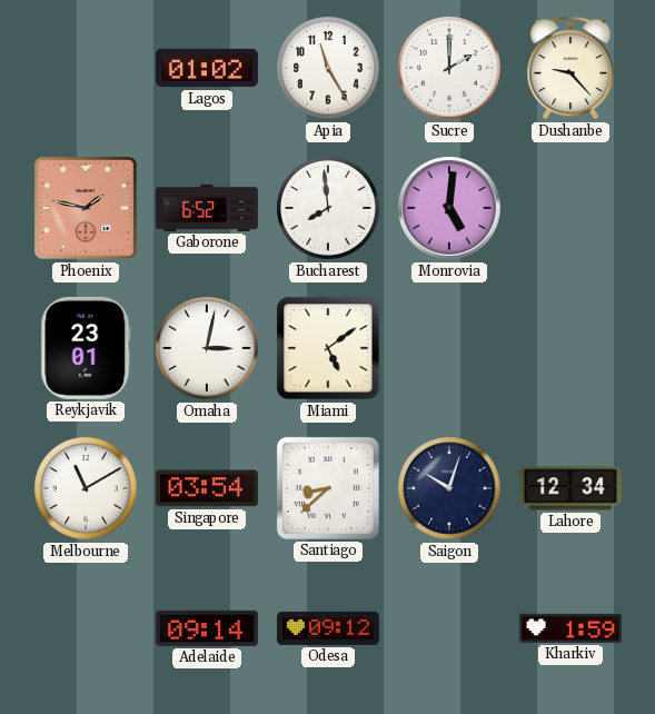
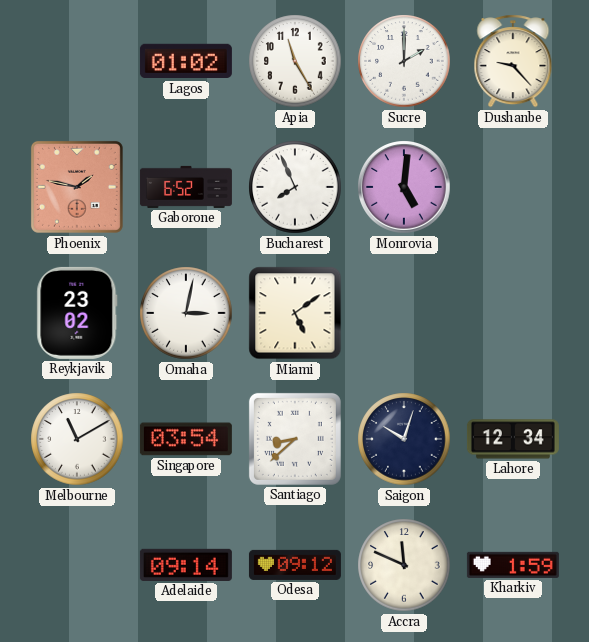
Bucharest: 7:59 -> 7:56
Reykjavik: 23:01 -> 23:02
Accra: none -> 11:49
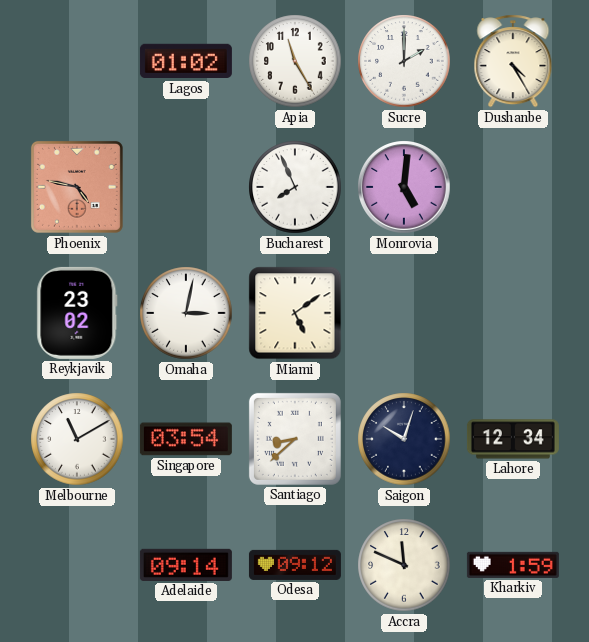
Dushanbe: 9:23 -> 4:25
Phoenix: 1:47 -> 4:47
Gaborone: 6:52 -> none
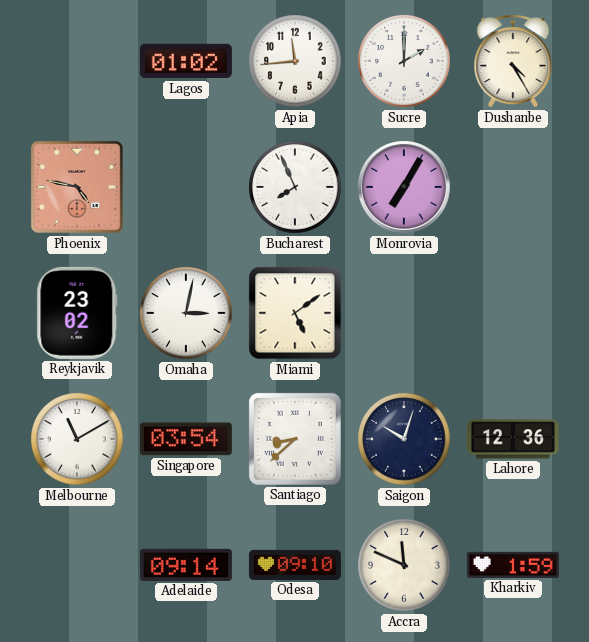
Apia: 11:25 -> 11:44
Monrovia: 5:01 -> 7:05
Lahore: 12:34 -> 12:36
Odesa: 09:12 -> 09:10
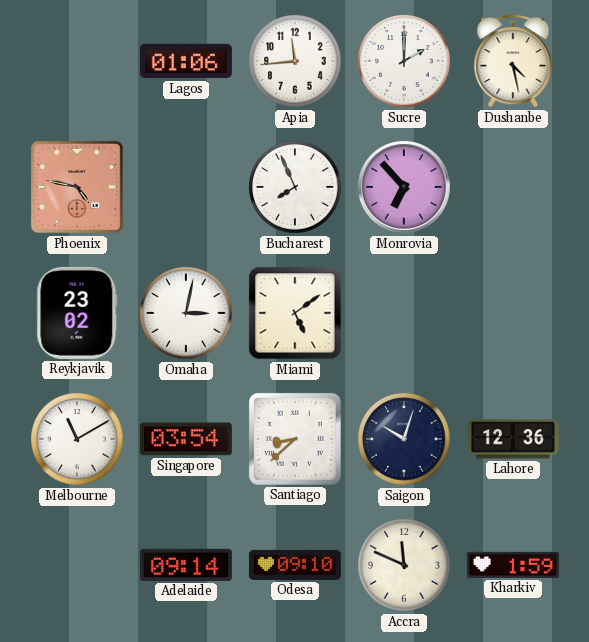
Lagos: 01:02 -> 01:06
Dushanbe: 4:25 -> 4:28
Monrovia: 7:05 -> 6:53
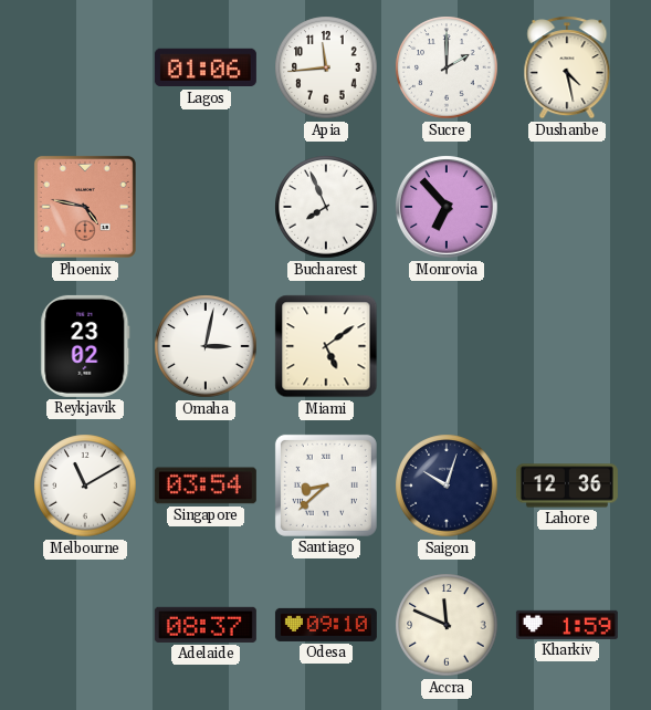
Adelaide: 09:14 -> 08:37
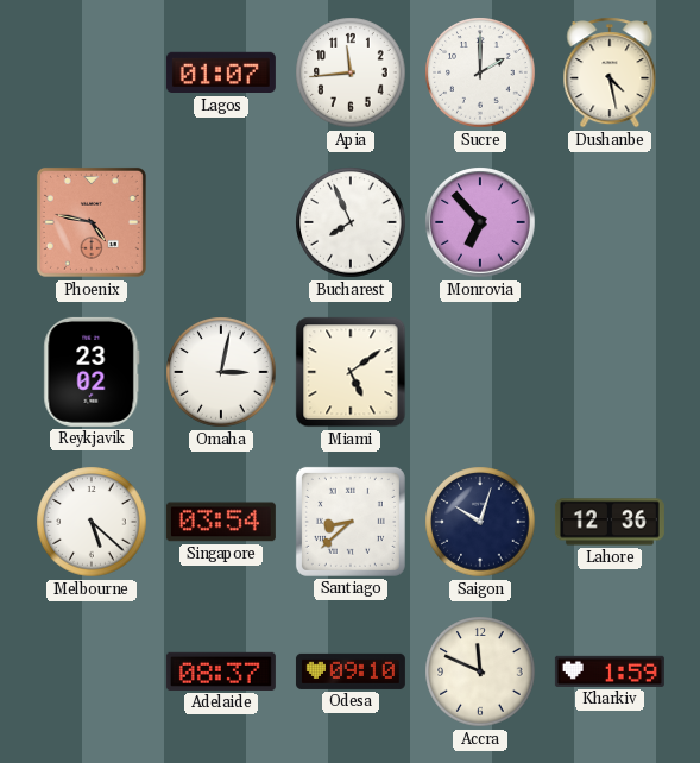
Lagos: 01:06 -> 01:07
Melbourne: 11:10 -> 5:22
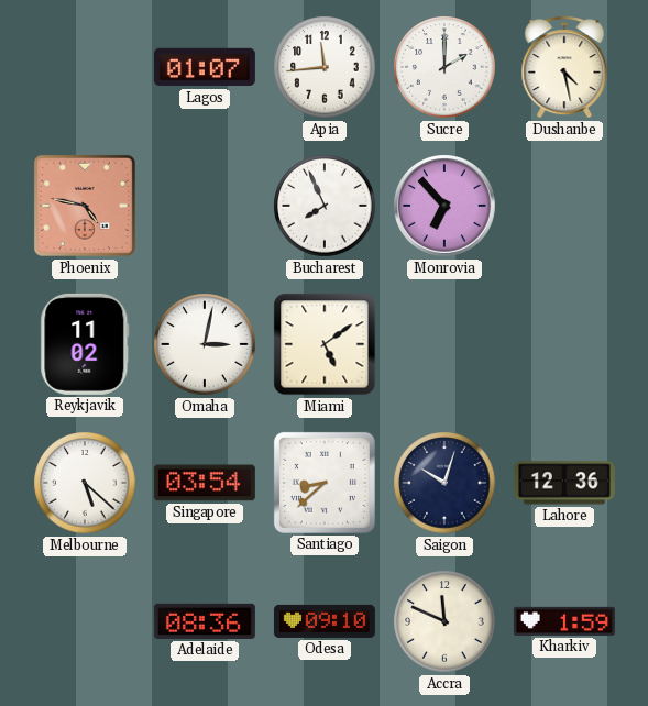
Reykjavik: 23:02 -> 11:02
Adelaide: 08:37 -> 08:36
